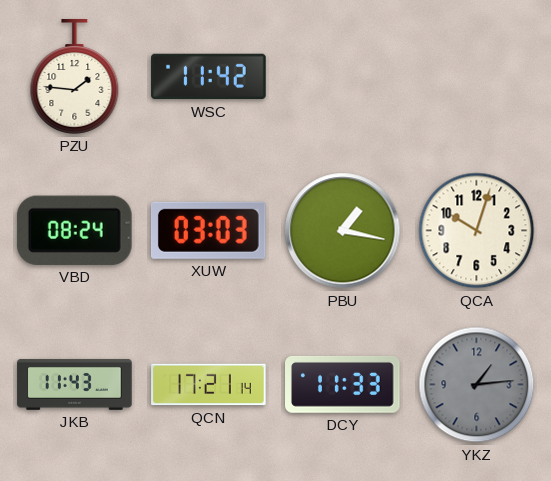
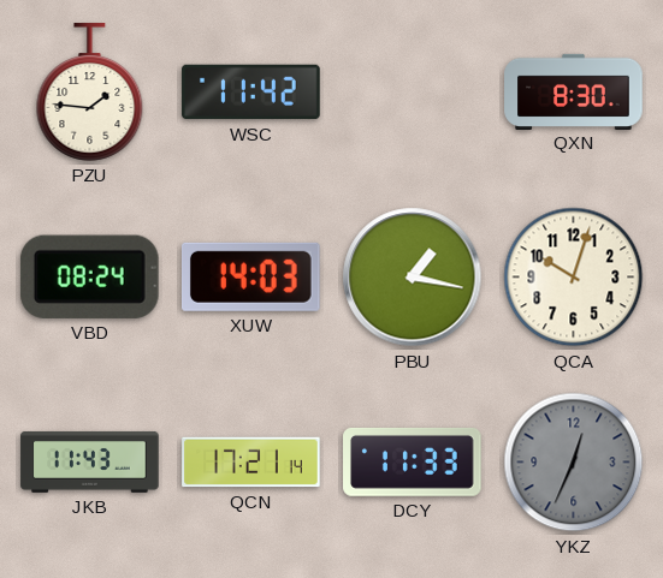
QXN: none -> 8:30
XUW: 03:03 -> 14:03
YKZ: 1:14 -> 12:34
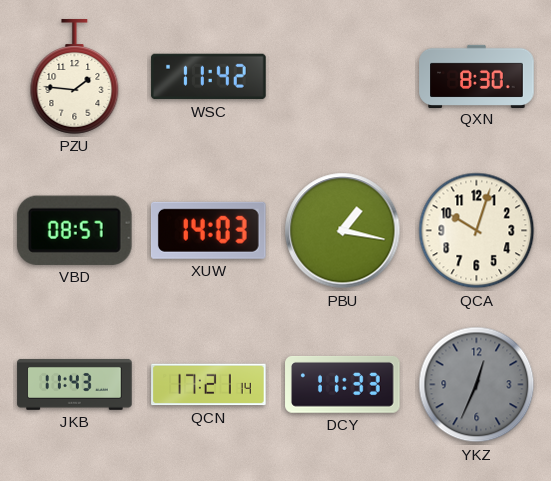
VBD: 08:24 -> 08:57
